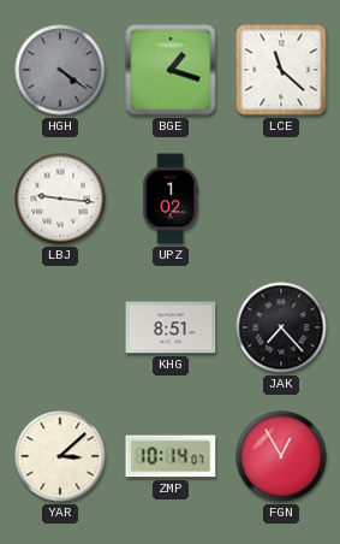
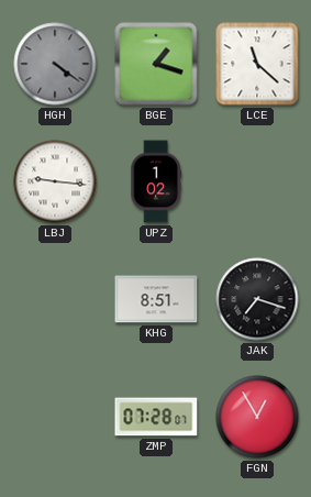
JAK: 7:23 -> 7:18
YAR: 3:08 -> none
ZMP: 10:14 -> 07:28
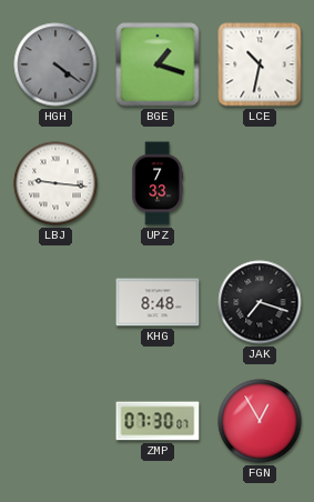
LCE: 11:22 -> 10:32
UPZ: 1:02 -> 7:33
KHG: 8:51 -> 8:48
ZMP: 07:28 -> 07:30
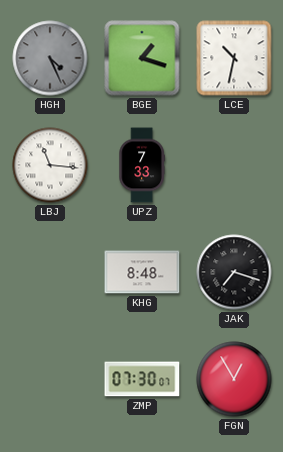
HGH: 4:21 -> 4:26
LBJ: 9:16 -> 11:16
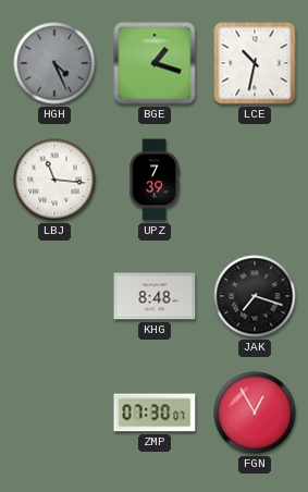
UPZ: 7:33 -> 7:39
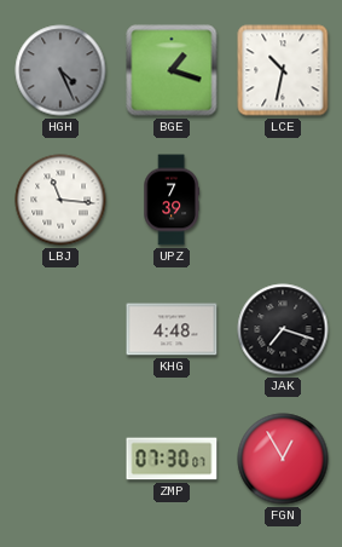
KHG: 8:48 -> 4:48
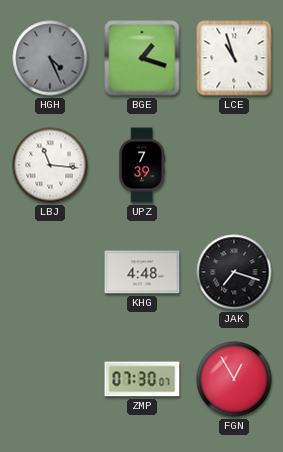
LCE: 10:32 -> 10:57
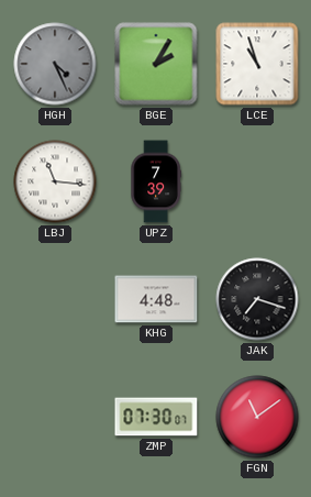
BGE: 1:18 -> 2:05
FGN: 12:55 -> 11:09
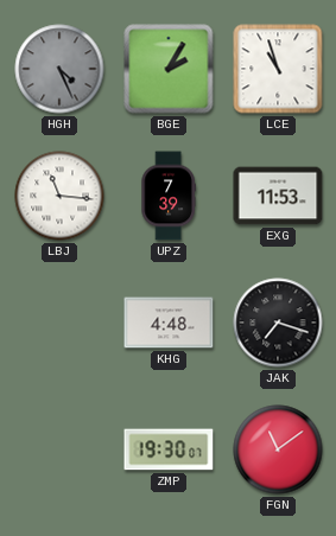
EXG: none -> 11:53
ZMP: 07:30 -> 19:30
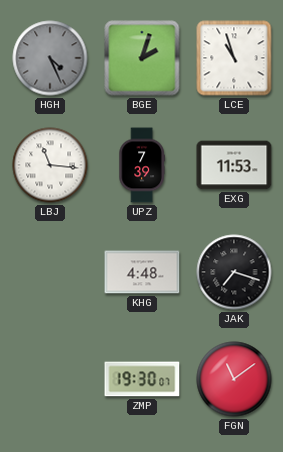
BGE: 2:05 -> 2:03
